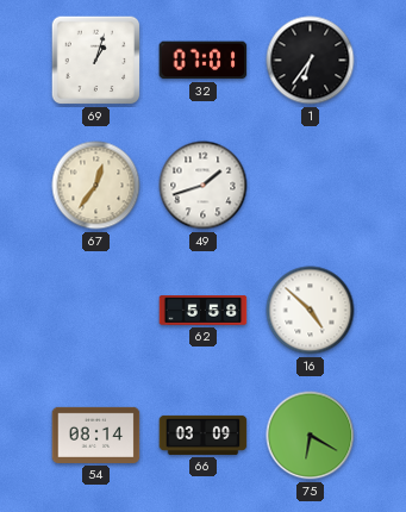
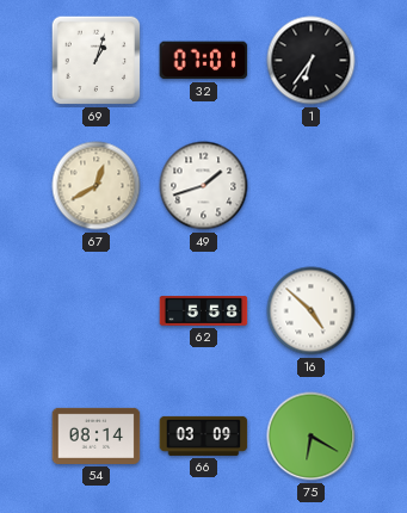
67: 12:36 -> 12:40
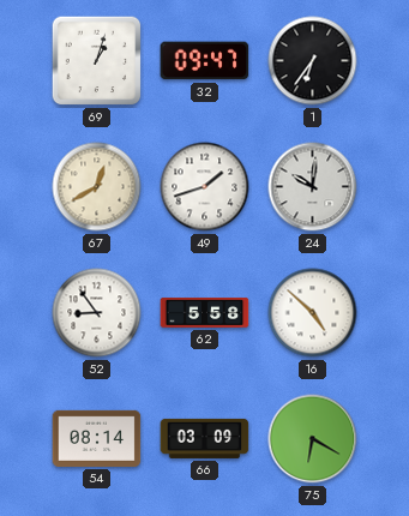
32: 07:01 -> 09:47
24: none -> 10:01
52: none -> 8:54
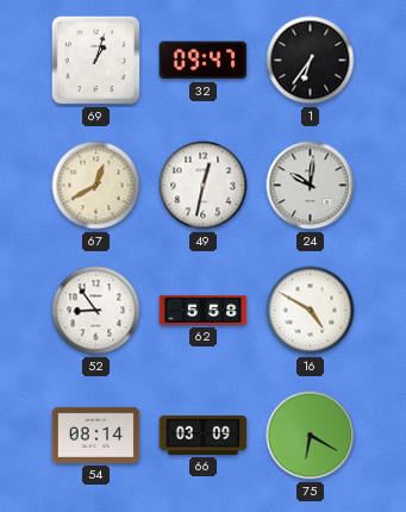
49: 1:42 -> 12:32
16: 4:52 -> 4:50
